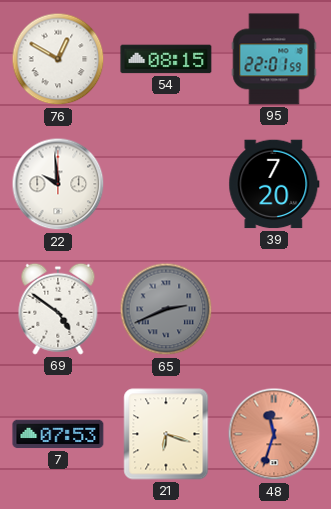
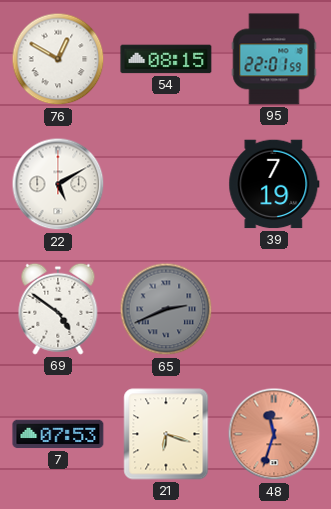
22: 9:59 -> 5:10
39: 7:20 -> 7:19
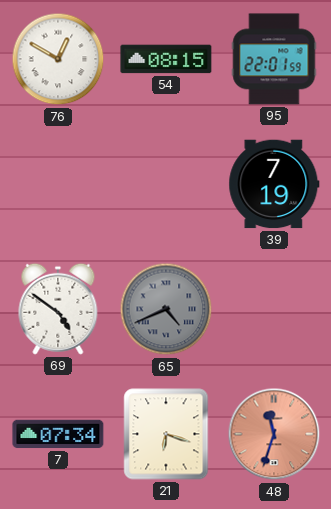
22: 5:10 -> none
65: 2:41 -> 4:41
7: 07:53 -> 07:34
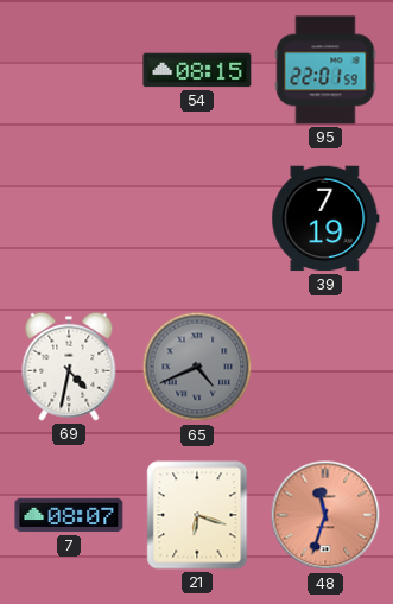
76: 12:50 -> none
69: 4:51 -> 4:32
7: 07:34 -> 08:07
